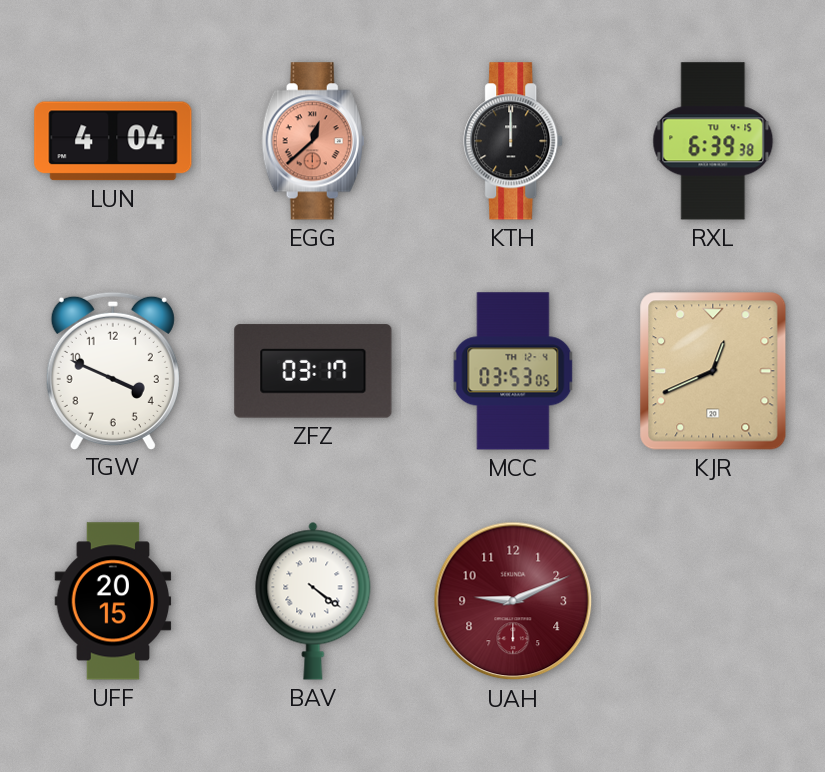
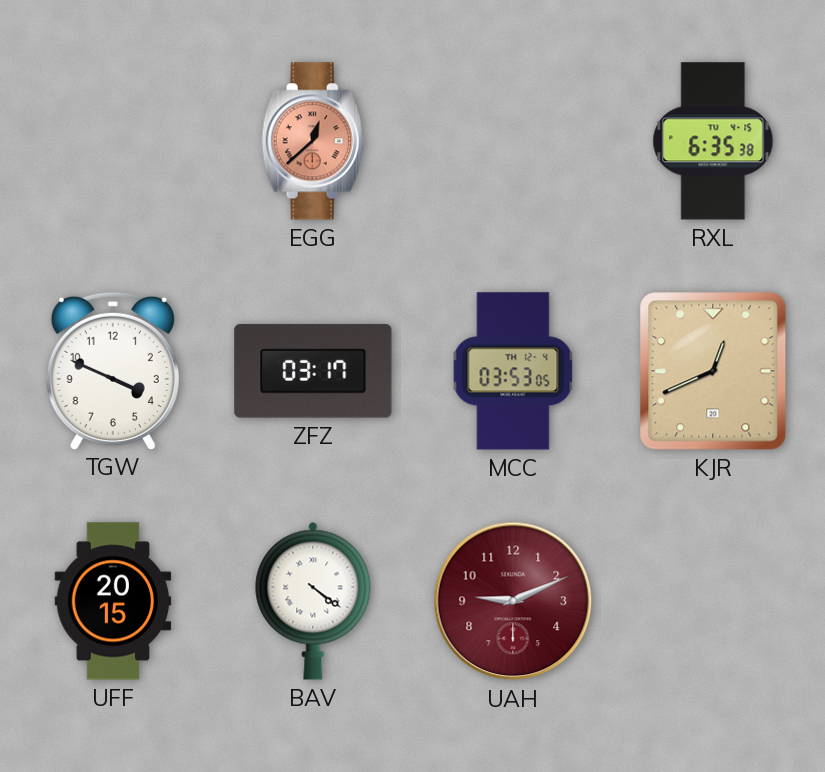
LUN: 4:04 -> none
KTH: 12:00 -> none
RXL: 6:39 -> 6:35
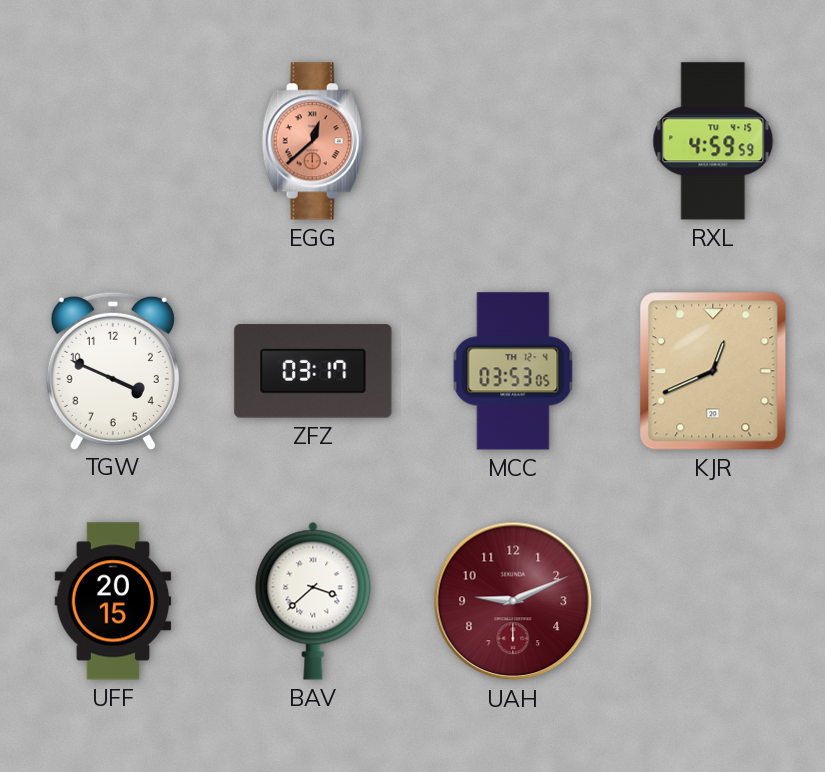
RXL: 6:35 -> 4:59
BAV: 4:21 -> 3:38
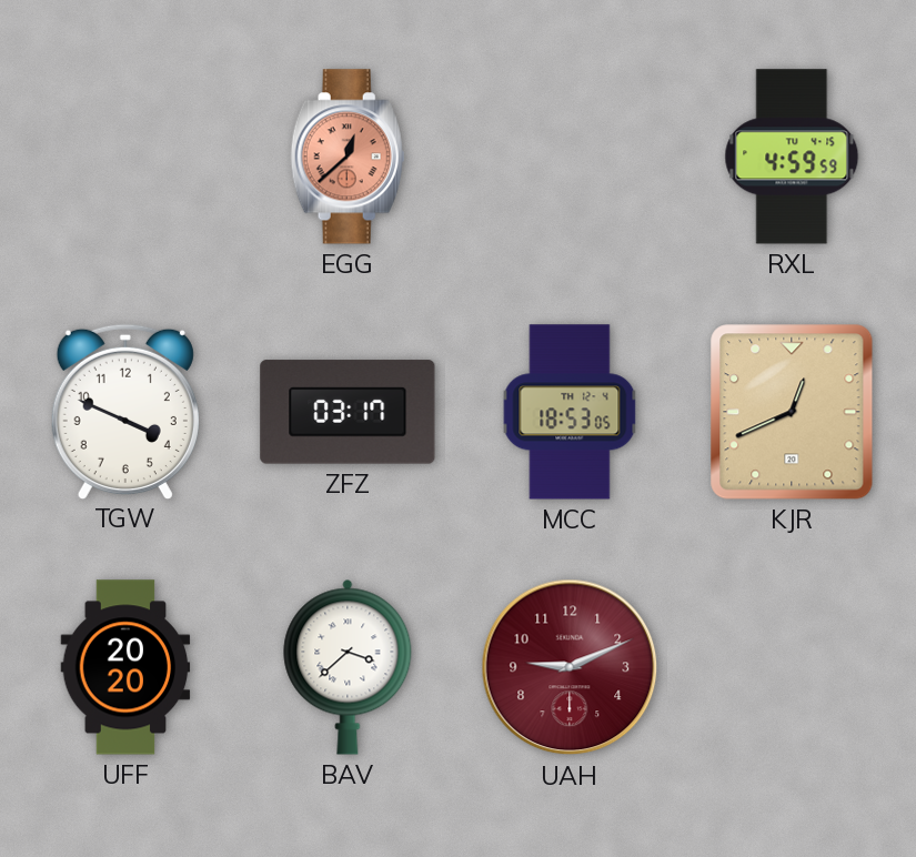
MCC: 03:53 -> 18:53
UFF: 20:15 -> 20:20
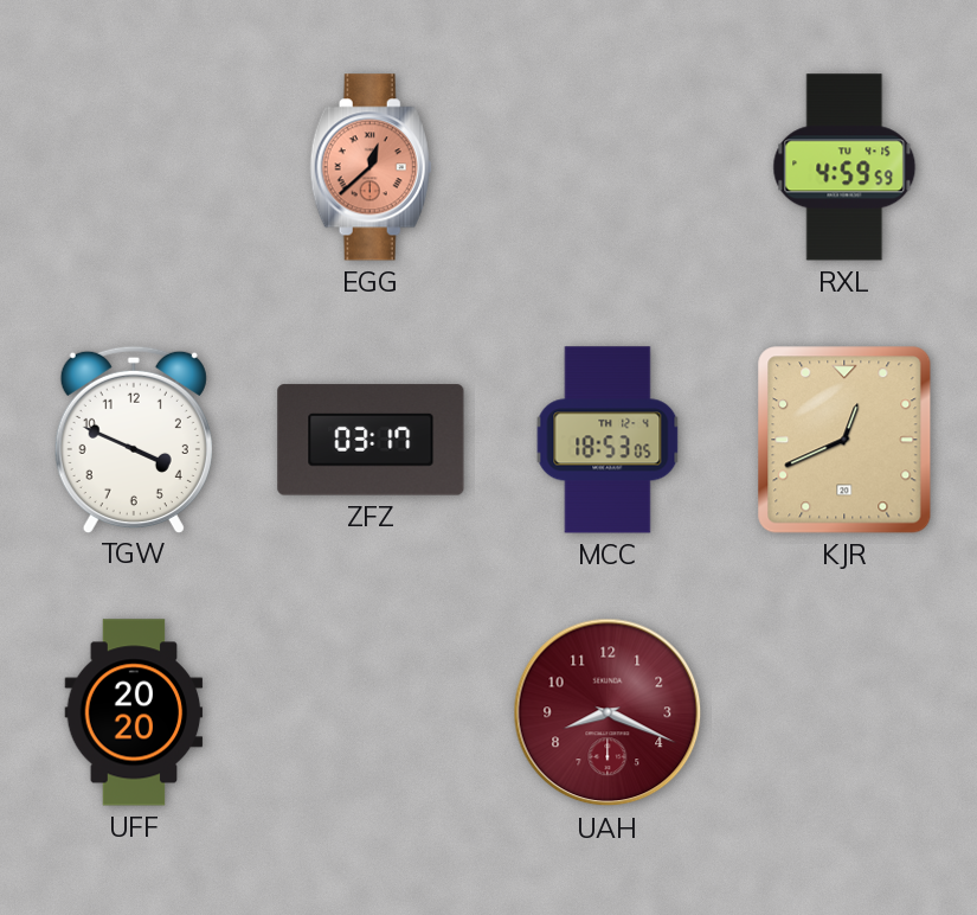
BAV: 3:38 -> none
UAH: 9:11 -> 8:19
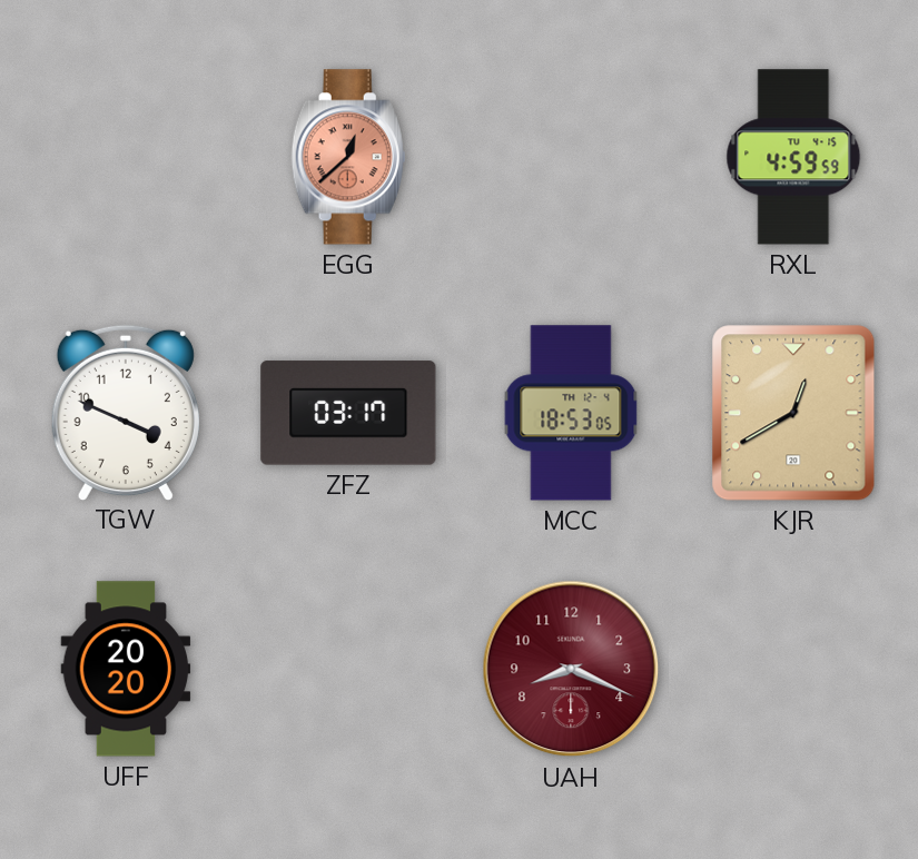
KJR: 12:41 -> 12:40
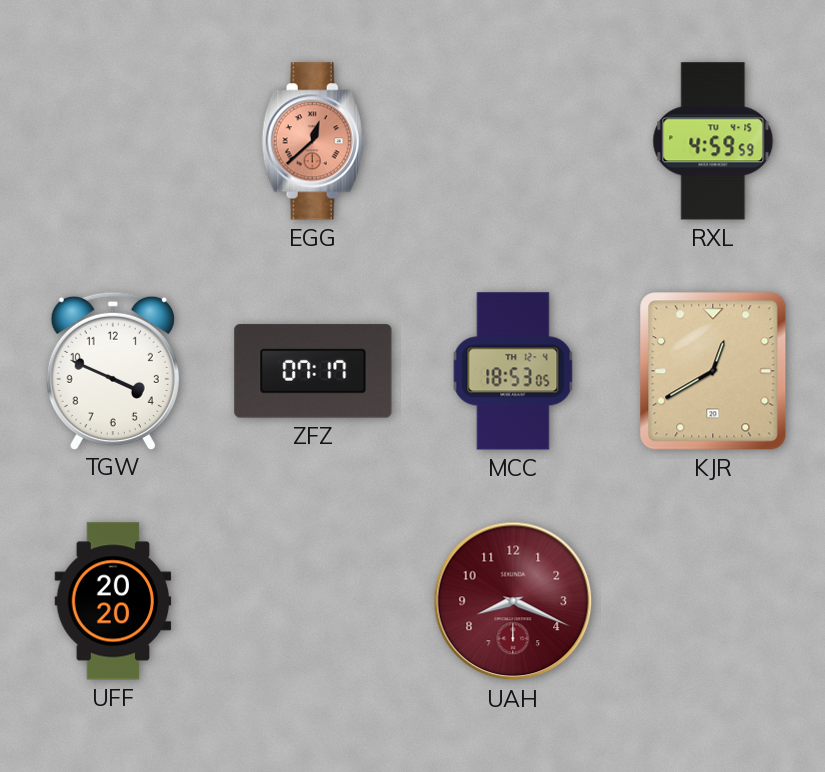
ZFZ: 03:17 -> 07:17
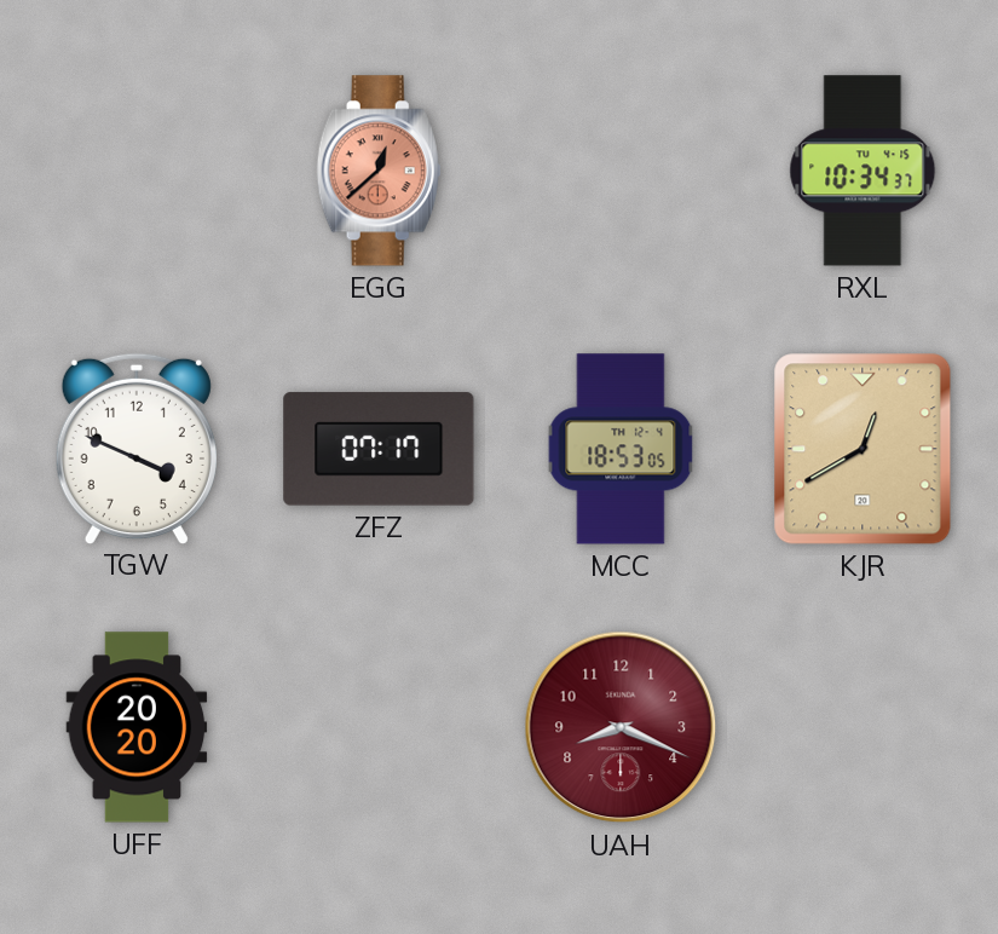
RXL: 4:59 -> 10:34
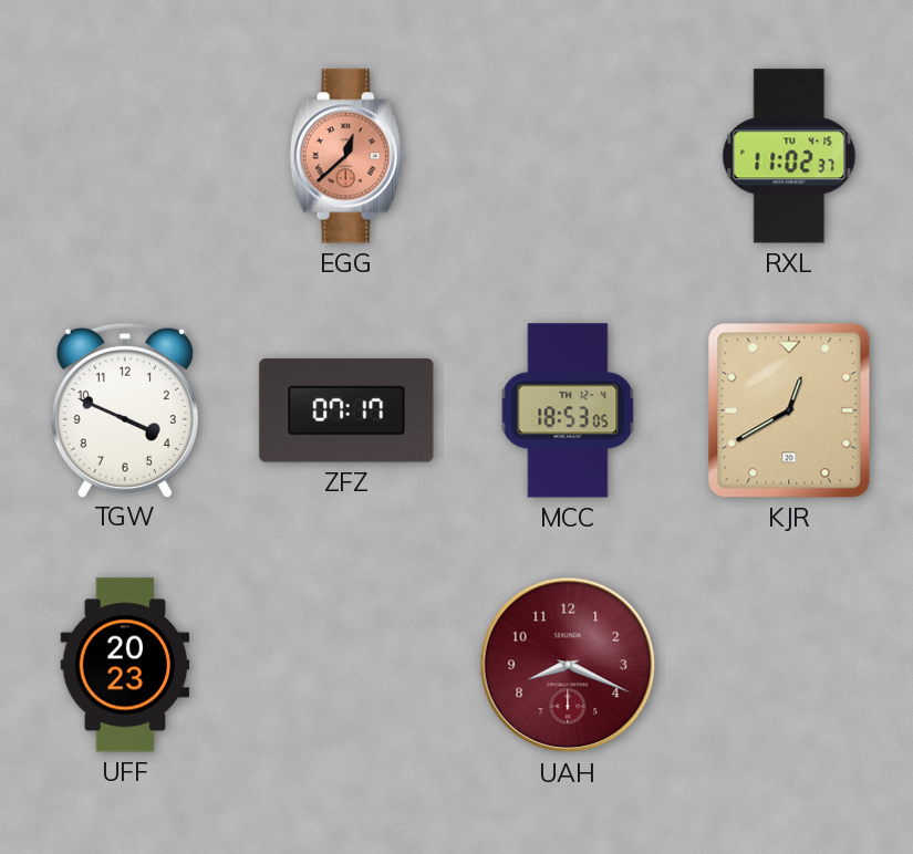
RXL: 10:34 -> 11:02
UFF: 20:20 -> 20:23
